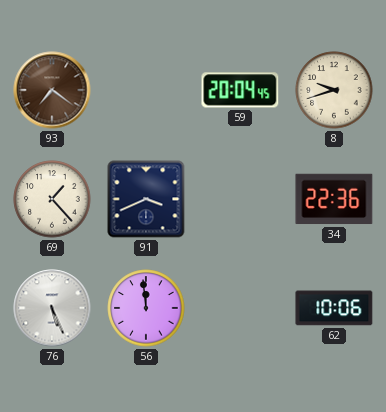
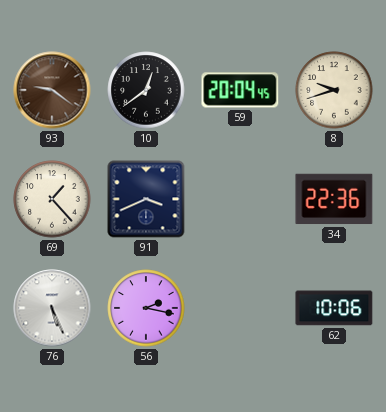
93: 7:21 -> 9:21
10: none -> 12:39
56: 11:59 -> 2:17
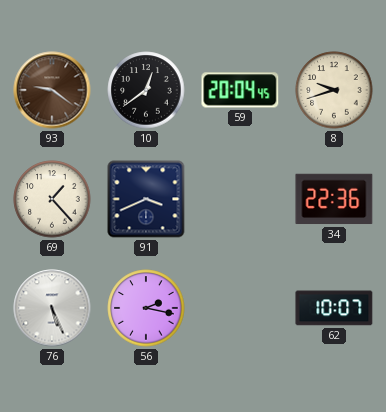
62: 10:06 -> 10:07
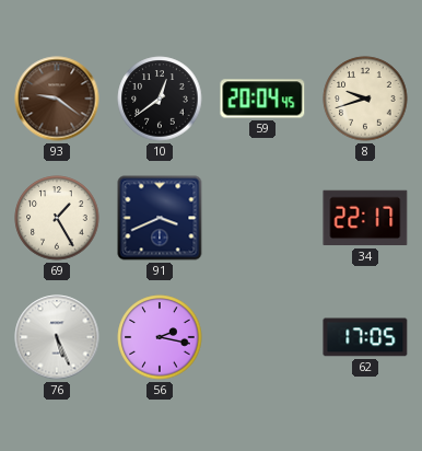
69: 1:23 -> 1:25
34: 22:36 -> 22:17
62: 10:07 -> 17:05
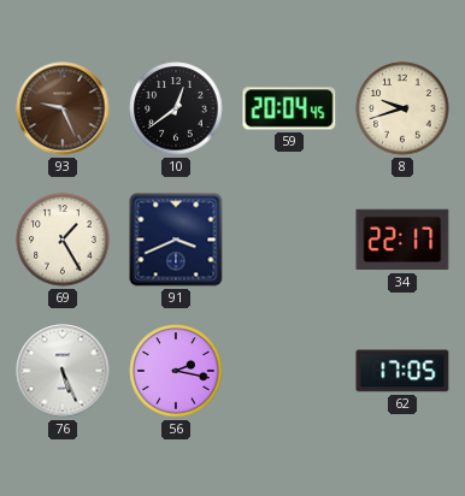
93: 9:21 -> 9:26
